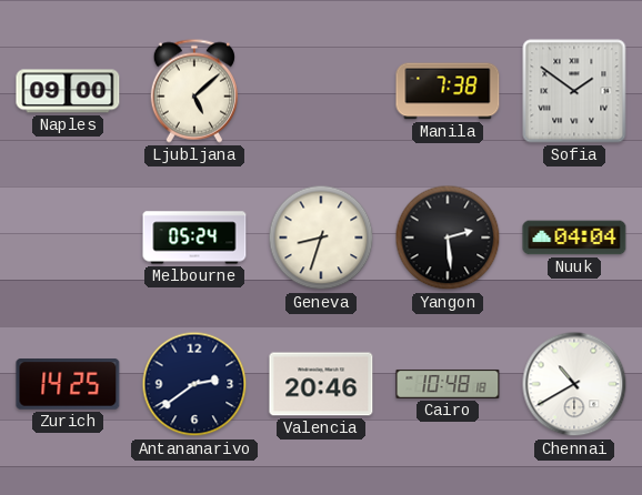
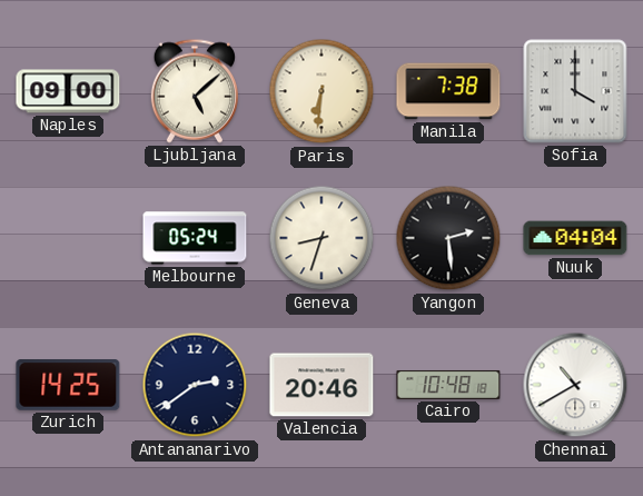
Paris: none -> 6:31
Sofia: 1:51 -> 4:00
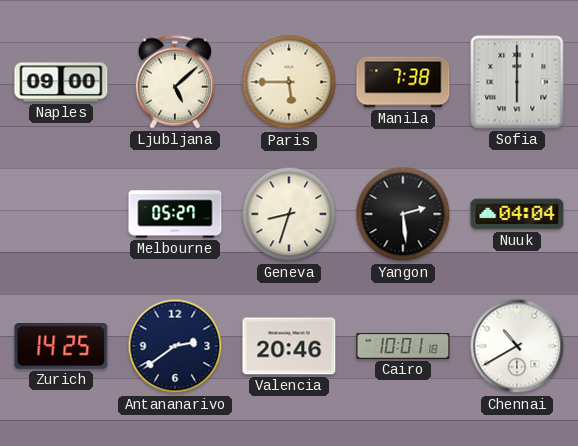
Paris: 6:31 -> 5:45
Sofia: 4:00 -> 6:00
Melbourne: 05:24 -> 05:27
Cairo: 10:48 -> 10:01
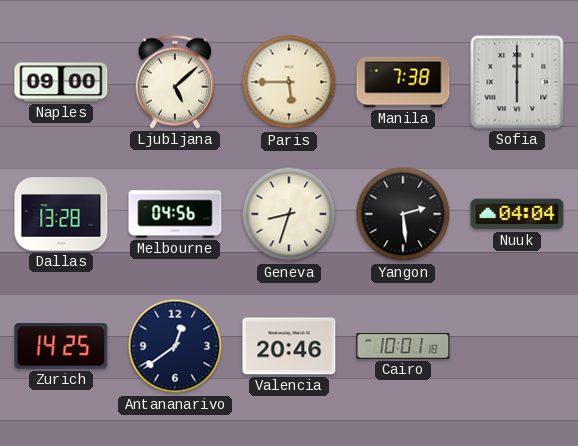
Dallas: none -> 13:28
Melbourne: 05:27 -> 04:56
Antananarivo: 2:39 -> 12:39
Chennai: 10:40 -> none
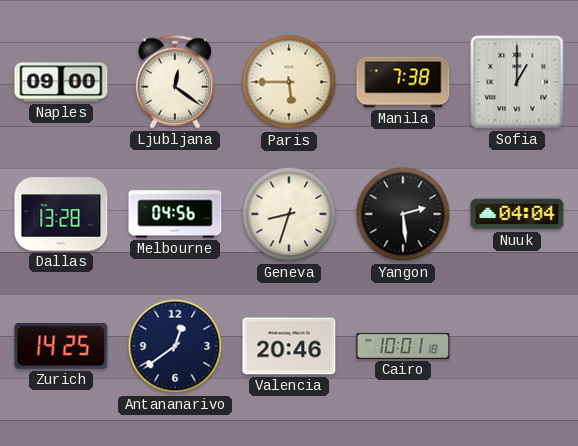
Ljubljana: 5:08 -> 12:21
Sofia: 6:00 -> 1:00
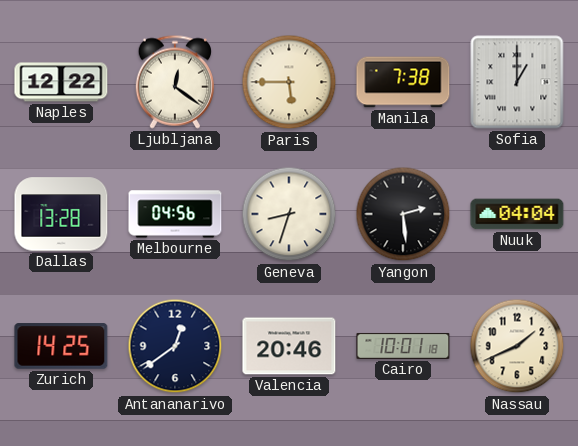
Naples: 09:00 -> 12:22
Nassau: none -> 1:41
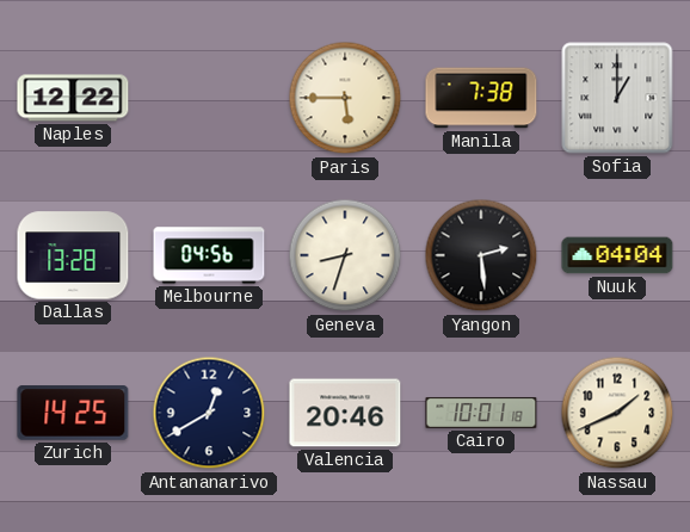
Ljubljana: 12:21 -> none
Antananarivo: 12:39 -> 12:40
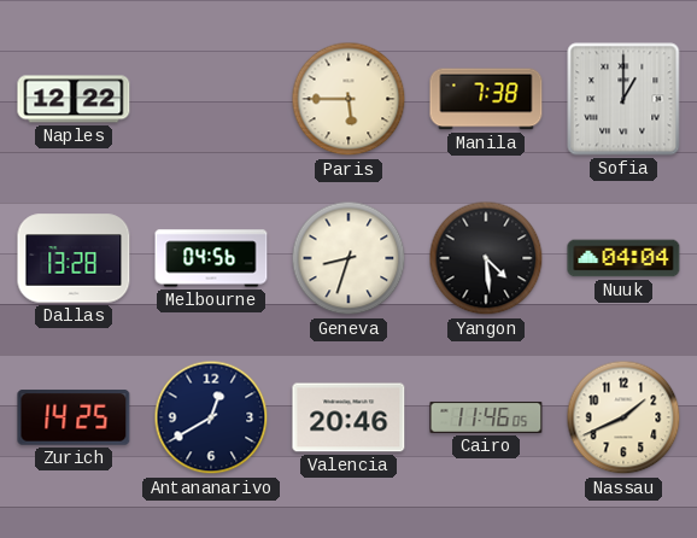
Yangon: 2:29 -> 4:29
Cairo: 10:01 -> 11:46
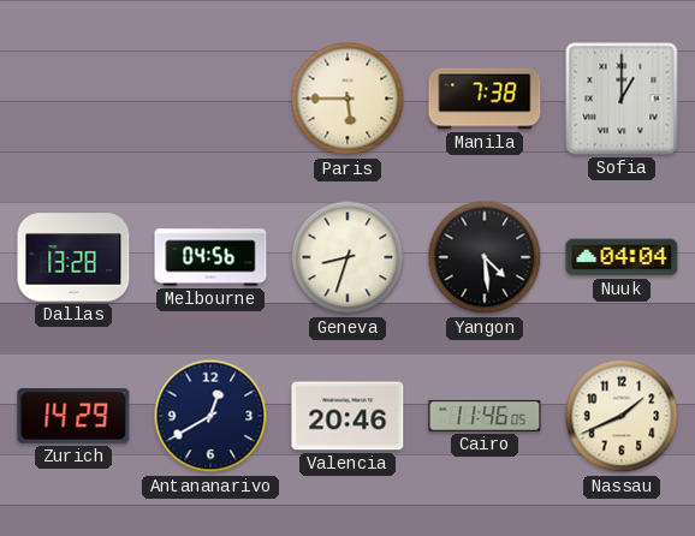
Naples: 12:22 -> none
Zurich: 14:25 -> 14:29
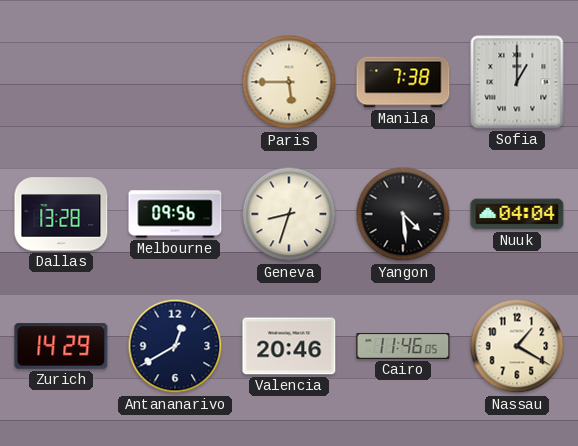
Melbourne: 04:56 -> 09:56
Nassau: 1:41 -> 1:20
